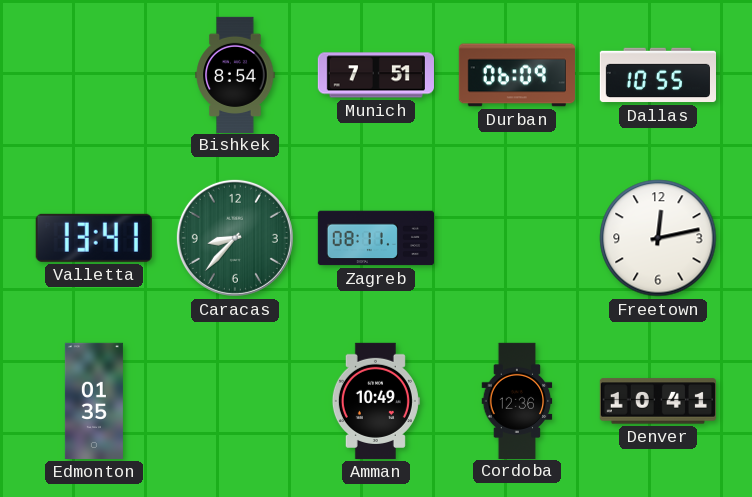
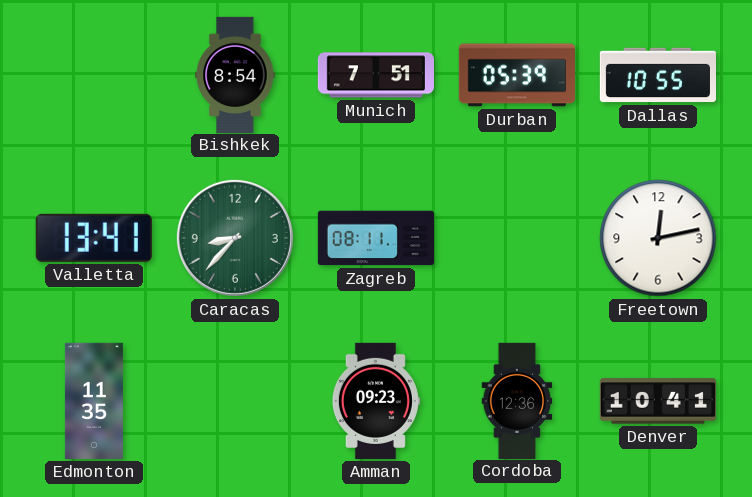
Durban: 06:09 -> 05:39
Edmonton: 01:35 -> 11:35
Amman: 10:49 -> 09:23
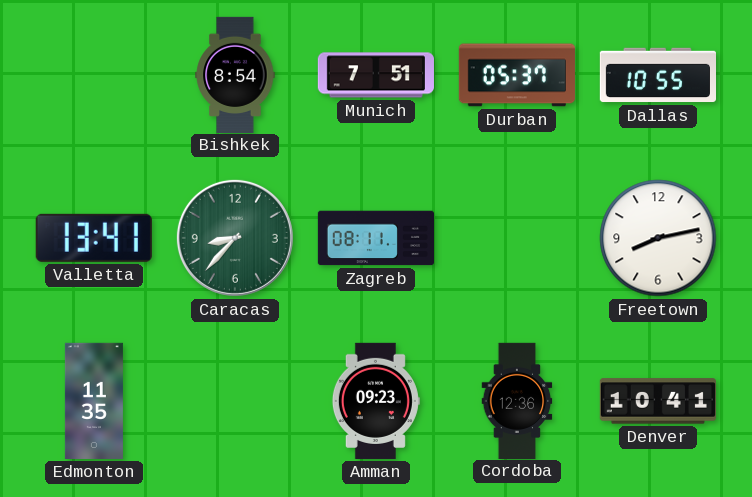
Durban: 05:39 -> 05:37
Freetown: 12:13 -> 8:13
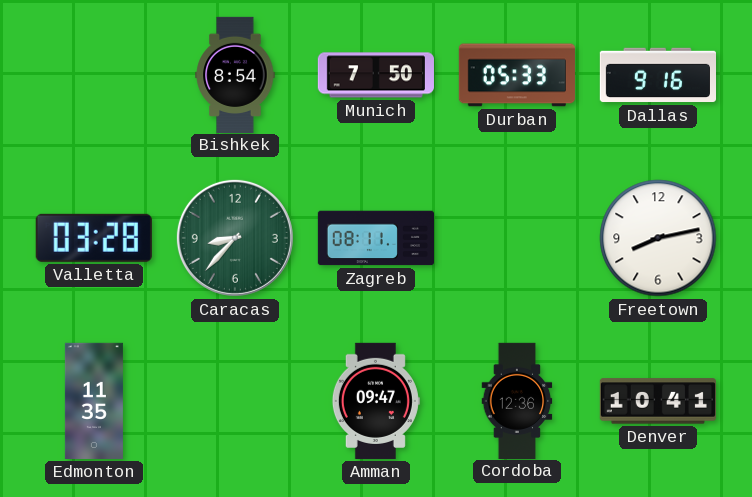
Munich: 7:51 -> 7:50
Durban: 05:37 -> 05:33
Dallas: 10:55 -> 9:16
Valletta: 13:41 -> 03:28
Amman: 09:23 -> 09:47
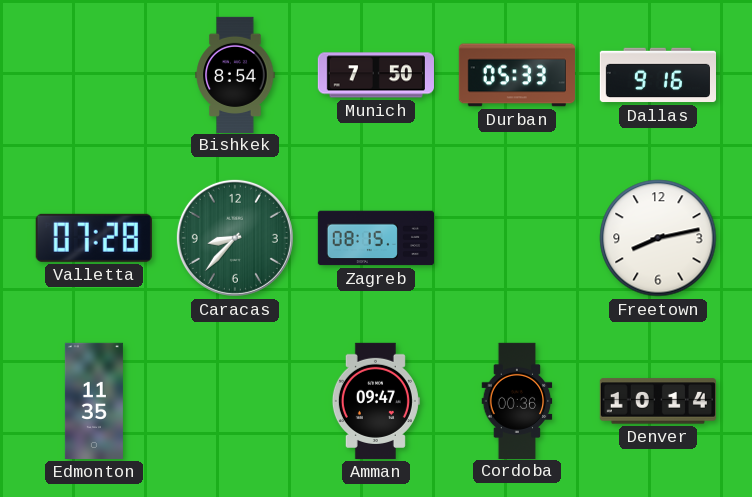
Valletta: 03:28 -> 07:28
Zagreb: 08:11 -> 08:15
Cordoba: 12:36 -> 00:36
Denver: 10:41 -> 10:14
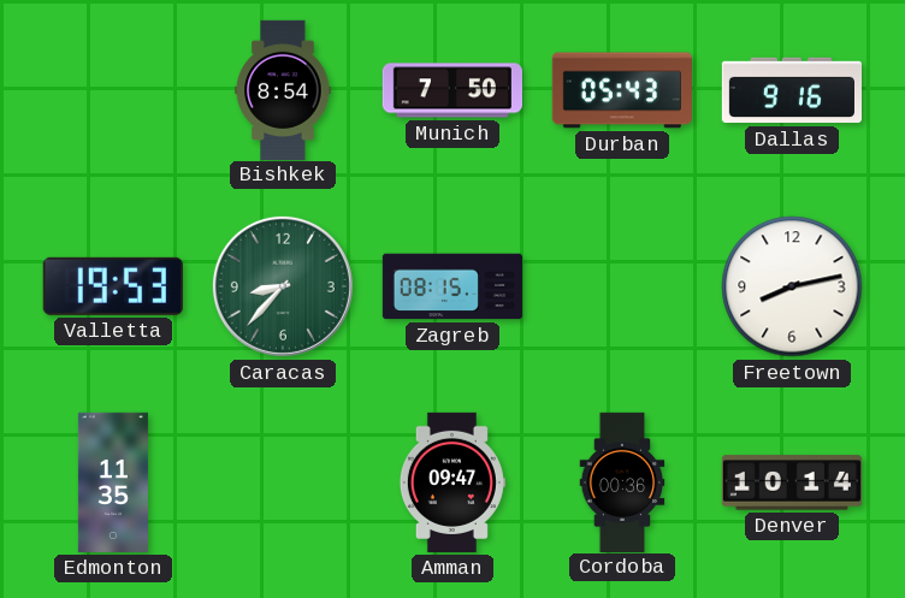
Durban: 05:33 -> 05:43
Valletta: 07:28 -> 19:53
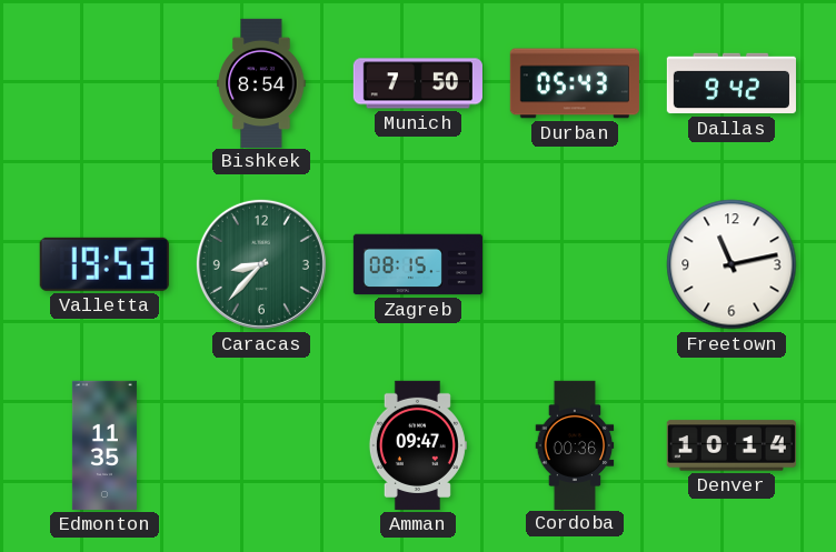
Dallas: 9:16 -> 9:42
Freetown: 8:13 -> 11:13
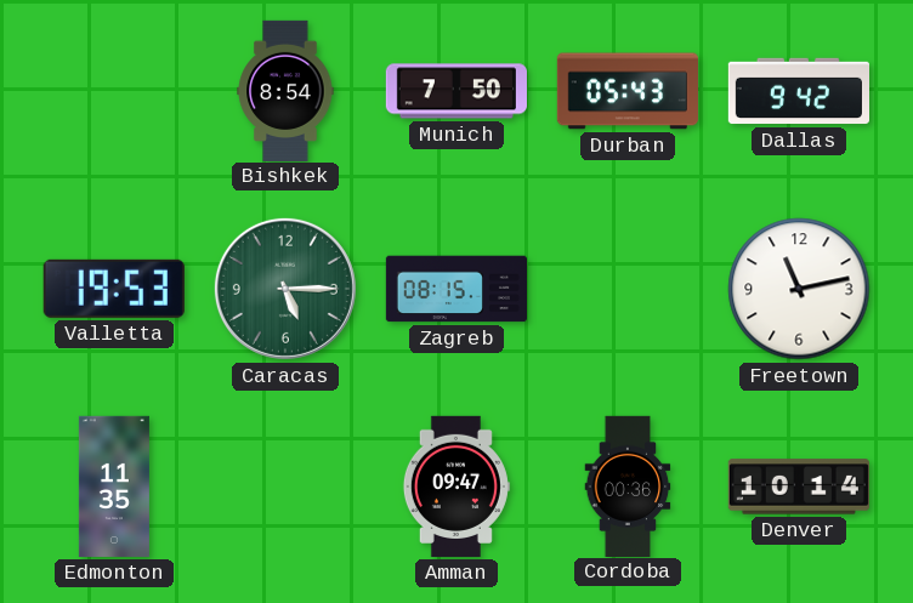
Caracas: 8:37 -> 5:15
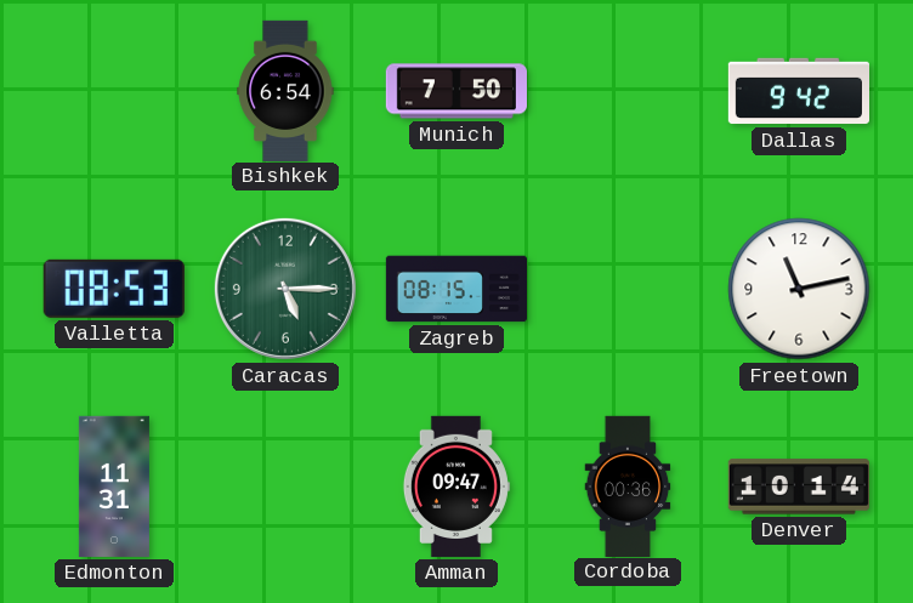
Bishkek: 8:54 -> 6:54
Durban: 05:43 -> none
Valletta: 19:53 -> 08:53
Edmonton: 11:35 -> 11:31
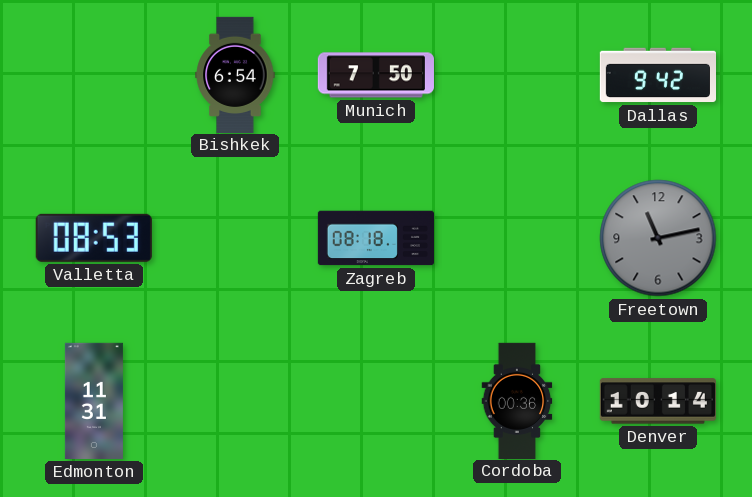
Caracas: 5:15 -> none
Zagreb: 08:15 -> 08:18
Freetown dial: white -> grey
Amman: 09:47 -> none
